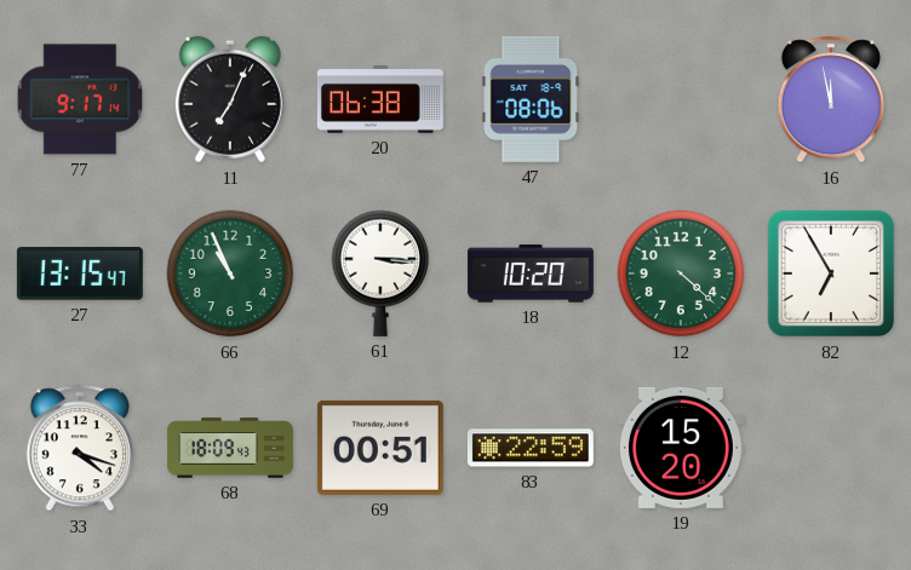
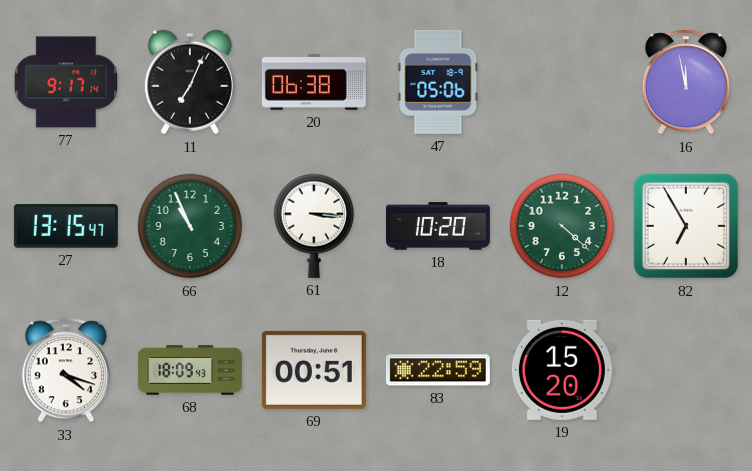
47: 08:06 -> 05:06
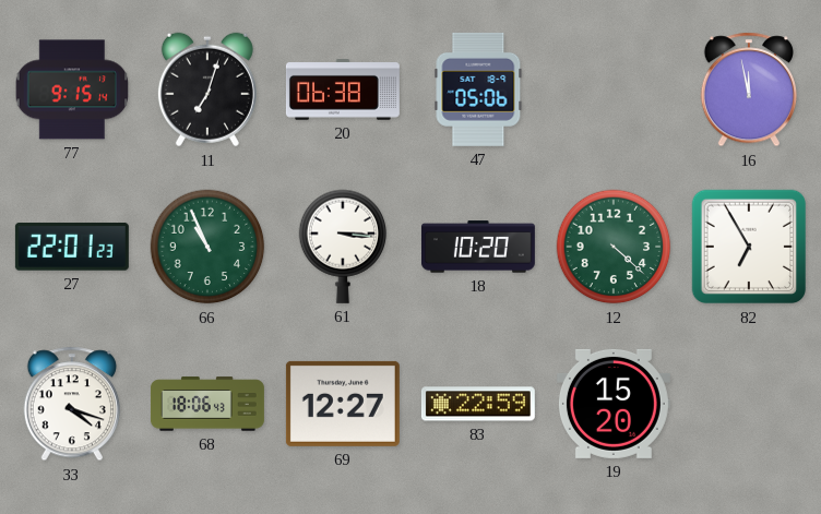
77: 9:17 -> 9:15
11: 7:04 -> 7:03
27: 13:15 -> 22:01
68: 18:09 -> 18:06
69: 00:51 -> 12:27
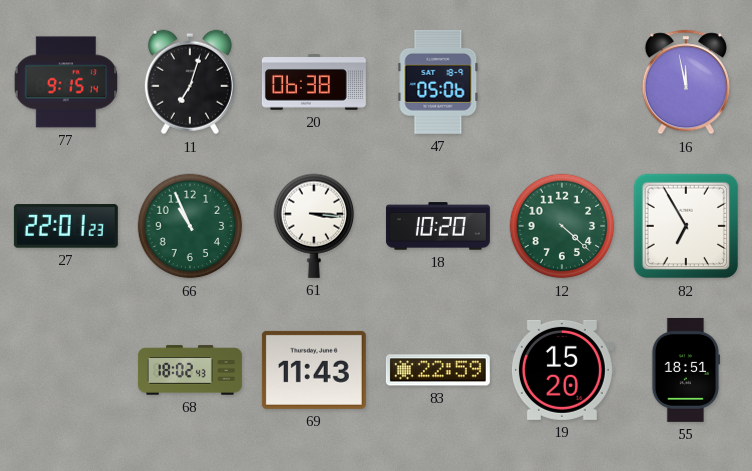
33: 4:18 -> none
68: 18:06 -> 18:02
69: 12:27 -> 11:43
55: none -> 18:51
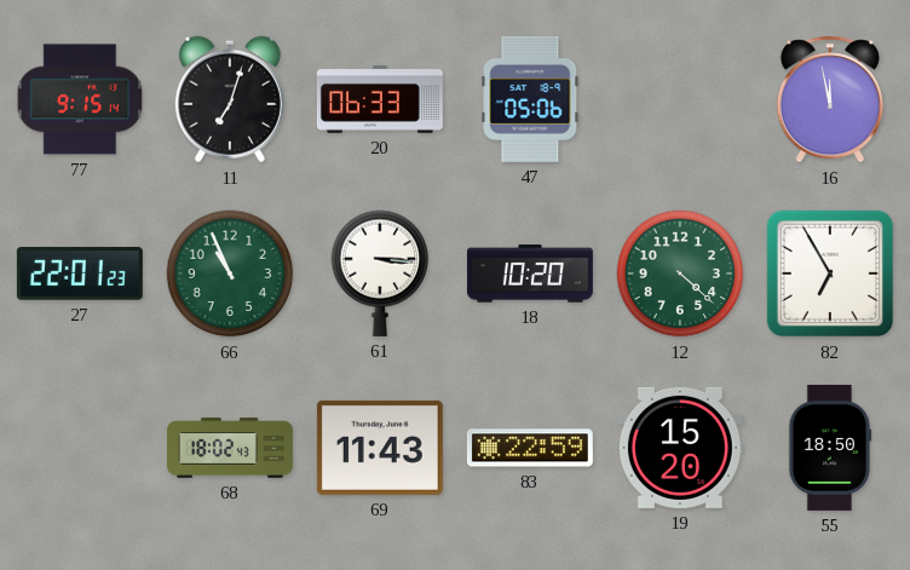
20: 06:38 -> 06:33
55: 18:51 -> 18:50
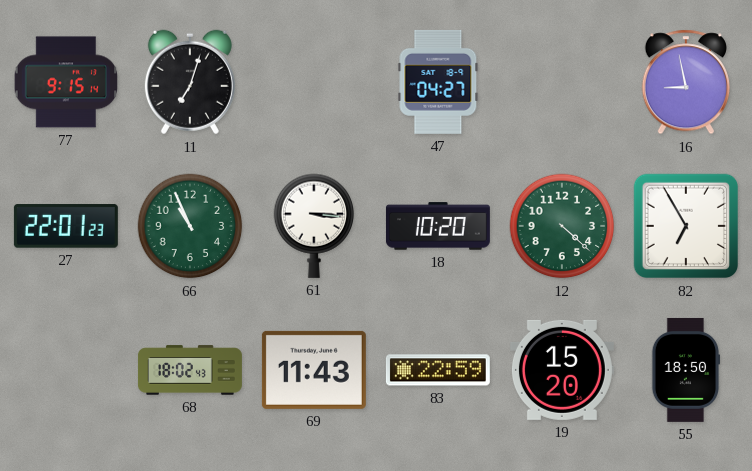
20: 06:33 -> none
47: 05:06 -> 04:27
16: 11:58 -> 8:58
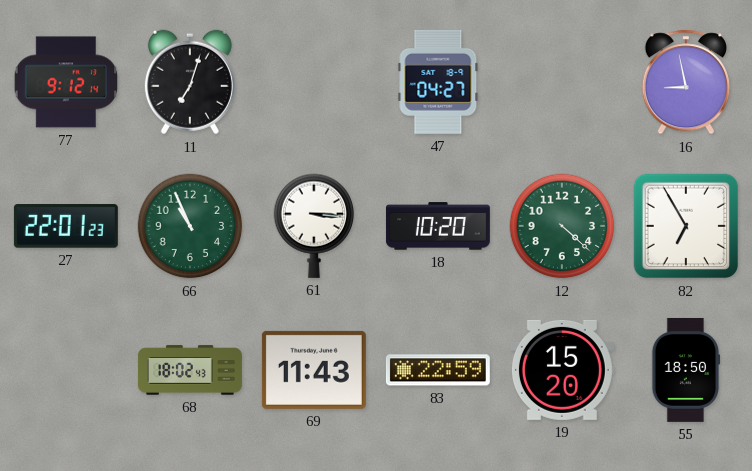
77: 9:15 -> 9:12
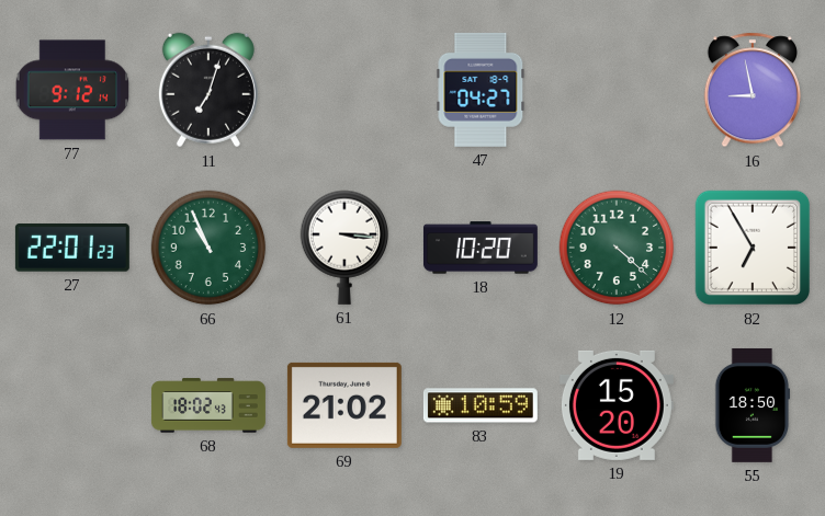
69: 11:43 -> 21:02
83: 22:59 -> 10:59
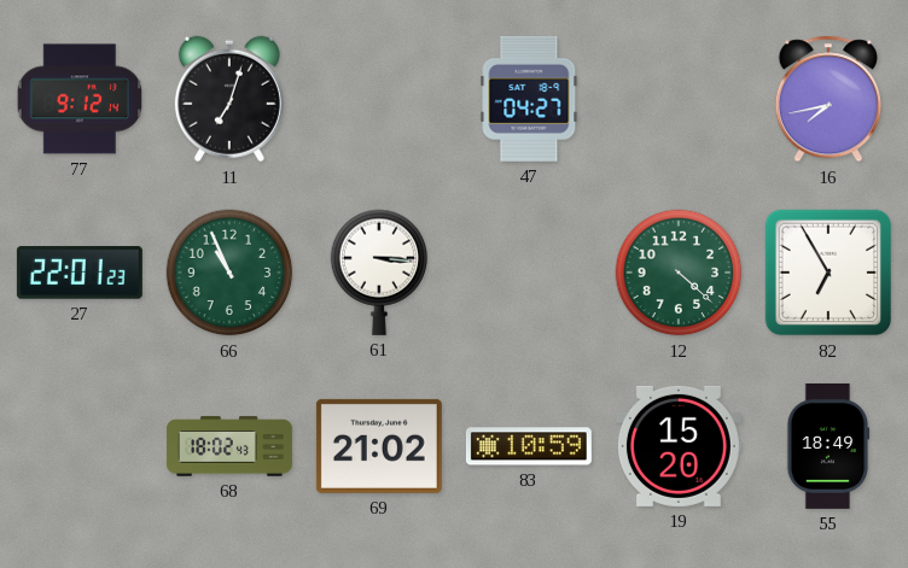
16: 8:58 -> 7:43
18: 10:20 -> none
55: 18:50 -> 18:49
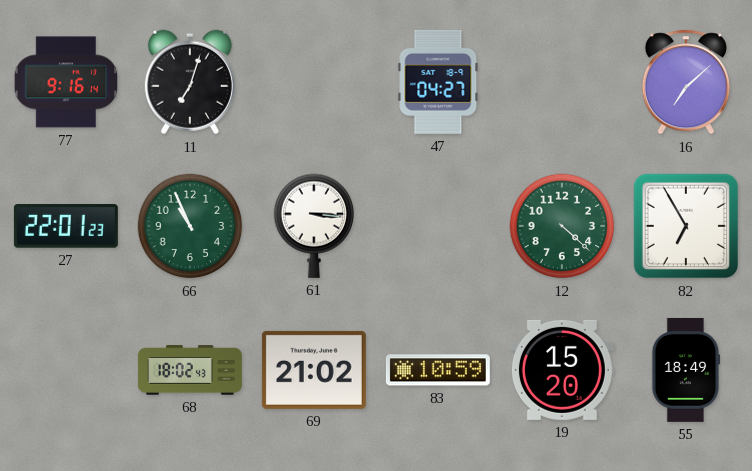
77: 9:12 -> 9:16
16: 7:43 -> 7:08
